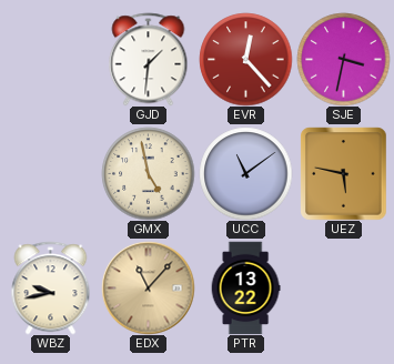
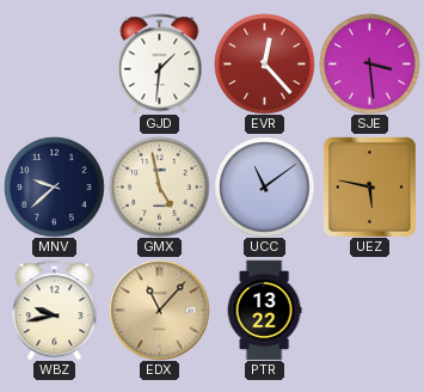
SJE: 3:32 -> 3:29
MNV: none -> 9:38
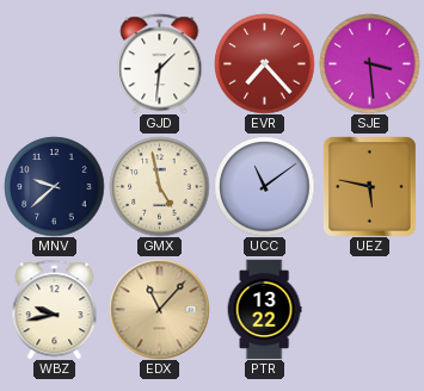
EVR: 12:23 -> 7:23
